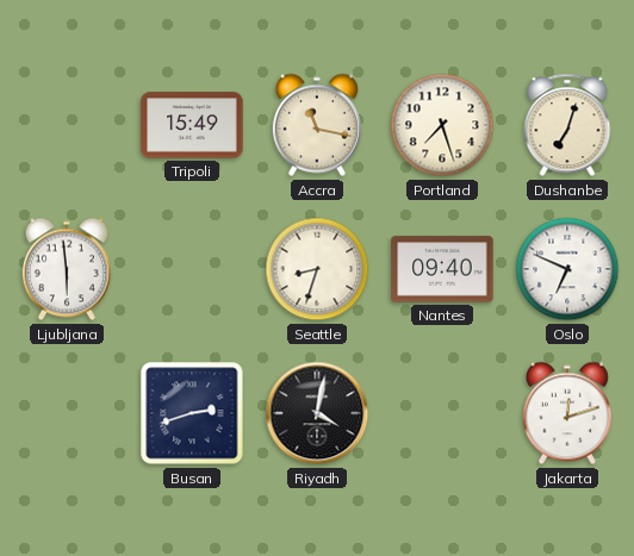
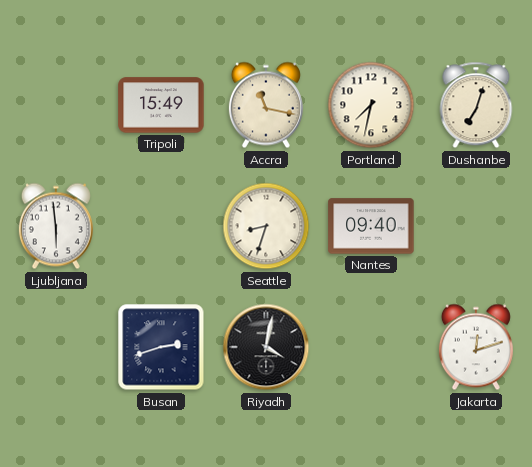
Portland: 7:27 -> 7:32
Oslo: 6:49 -> none
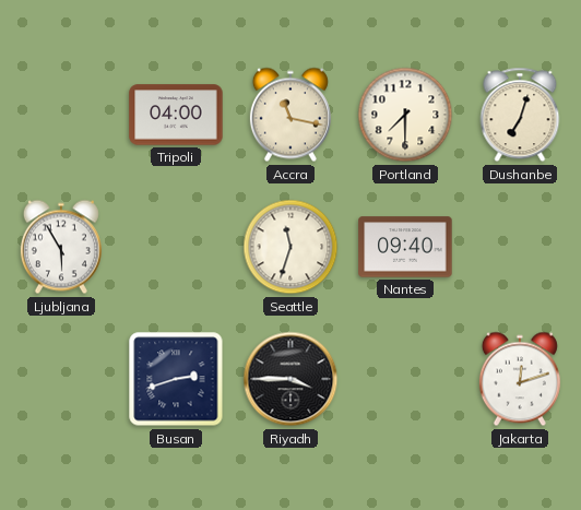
Tripoli: 15:49 -> 04:00
Portland: 7:32 -> 7:30
Ljubljana: 5:59 -> 5:55
Seattle: 8:33 -> 11:33
Riyadh: 4:02 -> 3:45
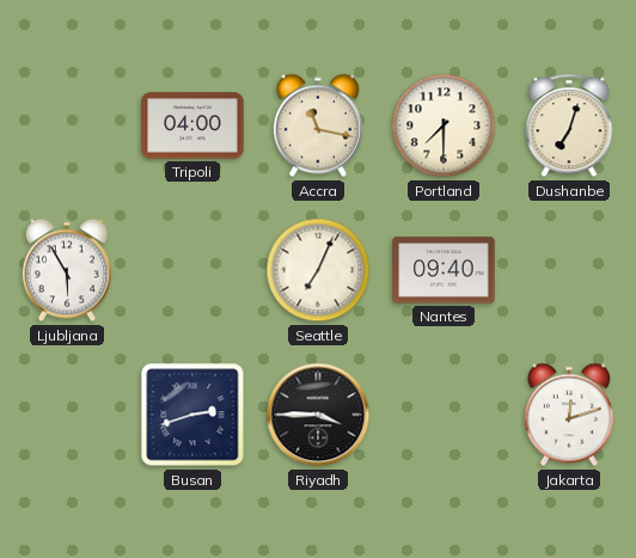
Seattle: 11:33 -> 7:04
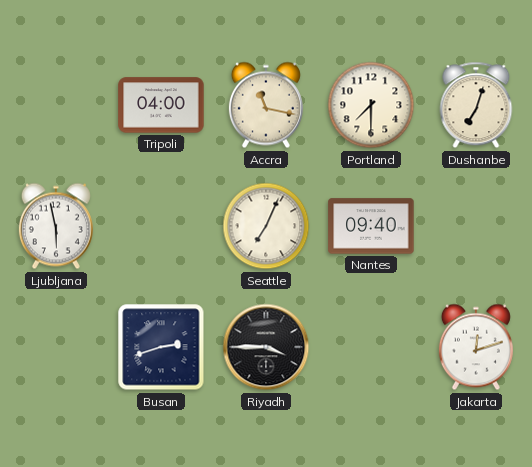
Ljubljana: 5:55 -> 5:58
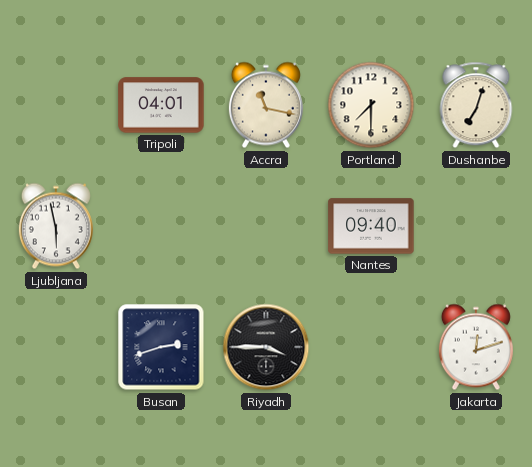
Tripoli: 04:00 -> 04:01
Seattle: 7:04 -> none
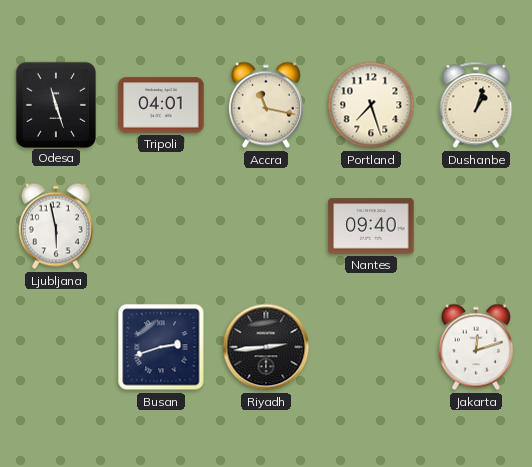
Odesa: none -> 11:27
Portland: 7:30 -> 7:27
Dushanbe: 7:03 -> 1:03
Riyadh: 3:45 -> 2:44
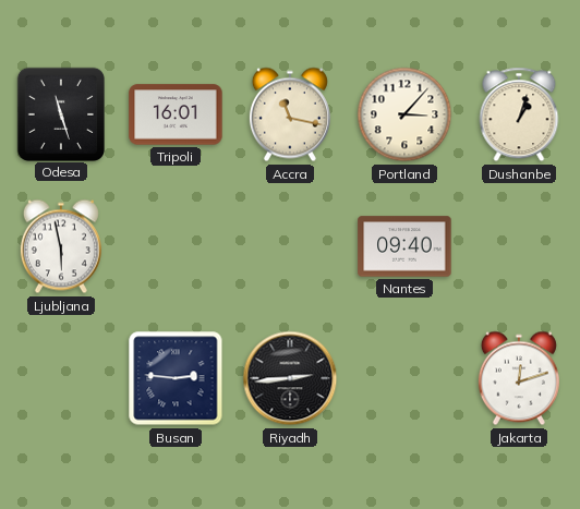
Tripoli: 04:01 -> 16:01
Portland: 7:27 -> 3:07
Busan: 2:42 -> 2:46
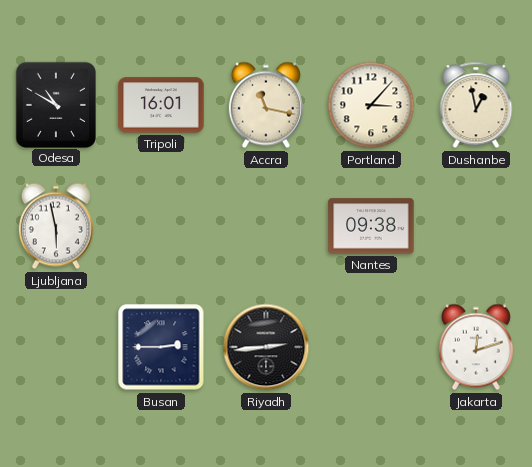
Odesa: 11:27 -> 10:50
Dushanbe: 1:03 -> 12:58
Nantes: 09:40 -> 09:38
Busan: 2:46 -> 2:45
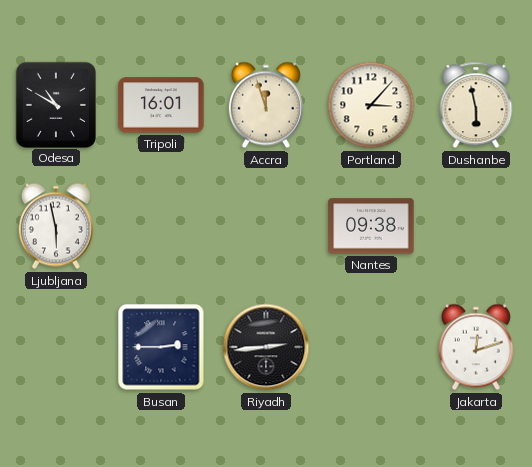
Accra: 11:17 -> 11:57
Dushanbe: 12:58 -> 5:58
